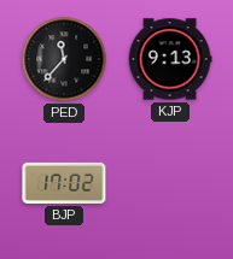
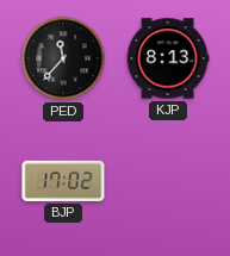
KJP: 9:13 -> 8:13
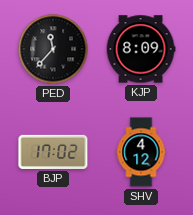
KJP: 8:13 -> 8:09
SHV: none -> 4:12
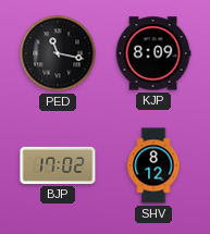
PED: 11:37 -> 11:17
SHV: 4:12 -> 8:12
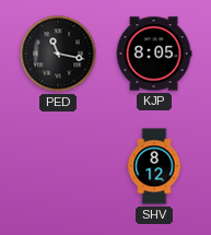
KJP: 8:09 -> 8:05
BJP: 17:02 -> none
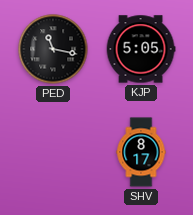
KJP: 8:05 -> 5:05
SHV: 8:12 -> 8:17
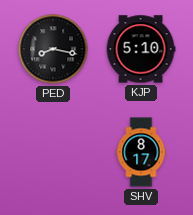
PED: 11:17 -> 8:17
KJP: 5:05 -> 5:10
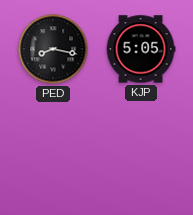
KJP: 5:10 -> 5:05
SHV: 8:17 -> none
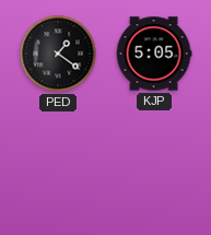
PED: 8:17 -> 1:21
